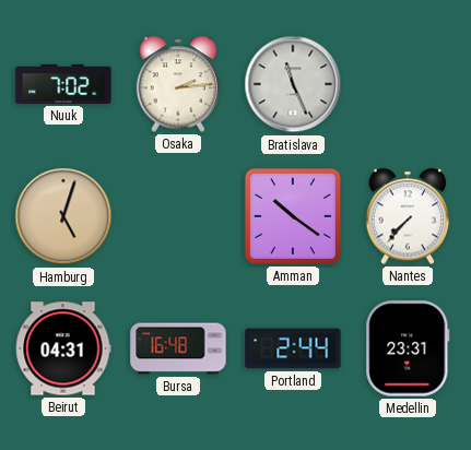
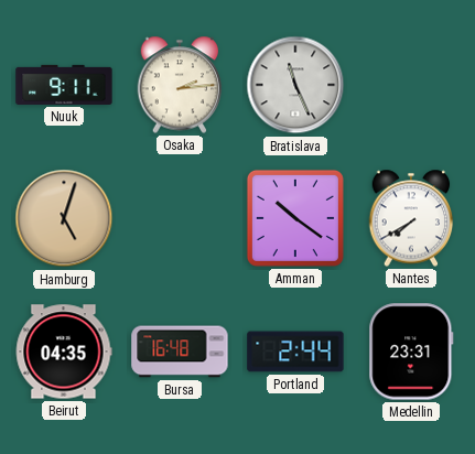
Nuuk: 7:02 -> 9:11
Nantes: 7:37 -> 7:40
Beirut: 04:31 -> 04:35
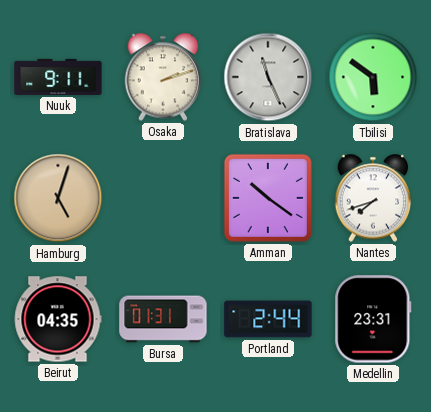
Osaka: 2:14 -> 2:12
Tbilisi: none -> 5:51
Nantes: 7:40 -> 7:42
Bursa: 16:48 -> 01:31
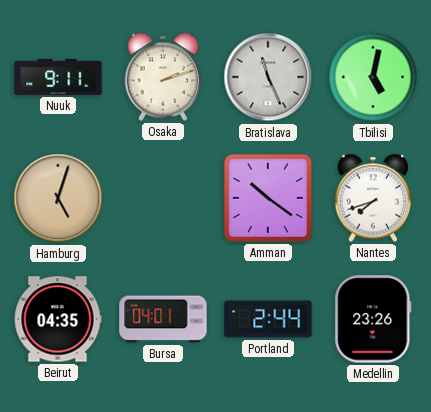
Tbilisi: 5:51 -> 5:02
Bursa: 01:31 -> 04:01
Medellin: 23:31 -> 23:26
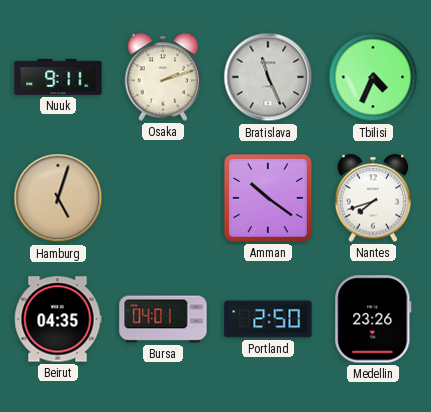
Tbilisi: 5:02 -> 4:34
Portland: 2:44 -> 2:50
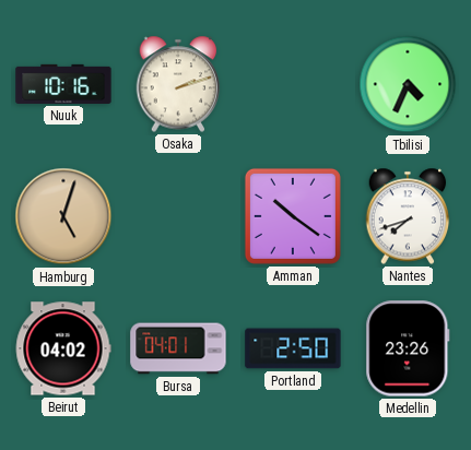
Nuuk: 9:11 -> 10:16
Bratislava: 11:26 -> none
Beirut: 04:35 -> 04:02
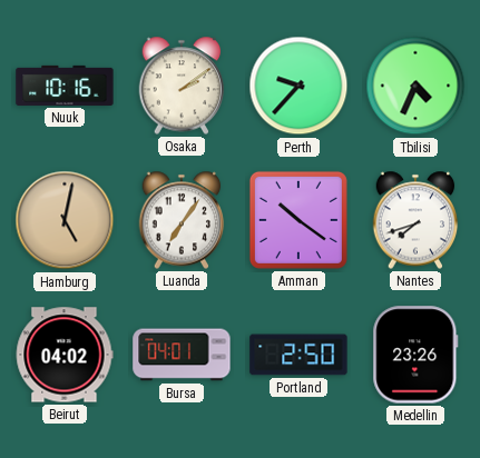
Osaka: 2:12 -> 2:09
Perth: none -> 9:37
Hamburg: 5:03 -> 5:02
Luanda: none -> 7:06
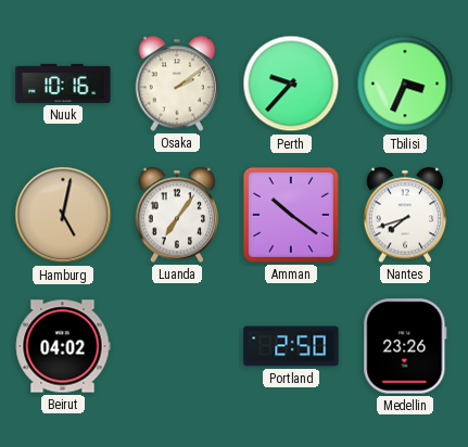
Tbilisi: 4:34 -> 3:34
Bursa: 04:01 -> none
